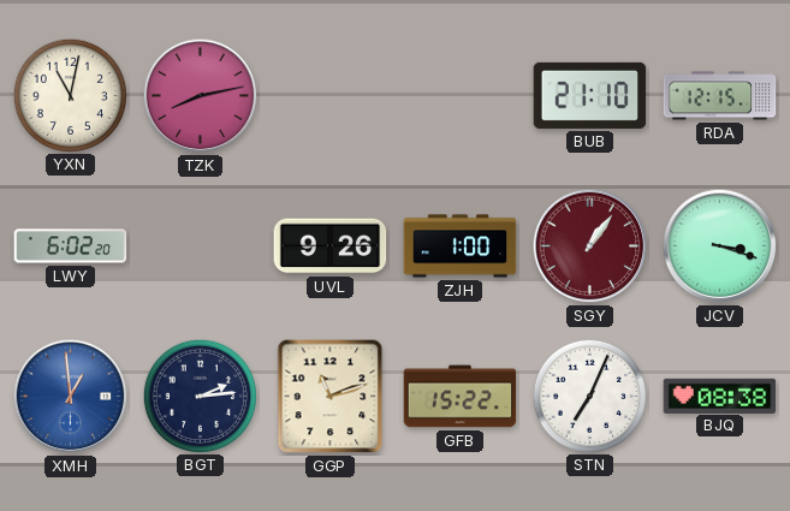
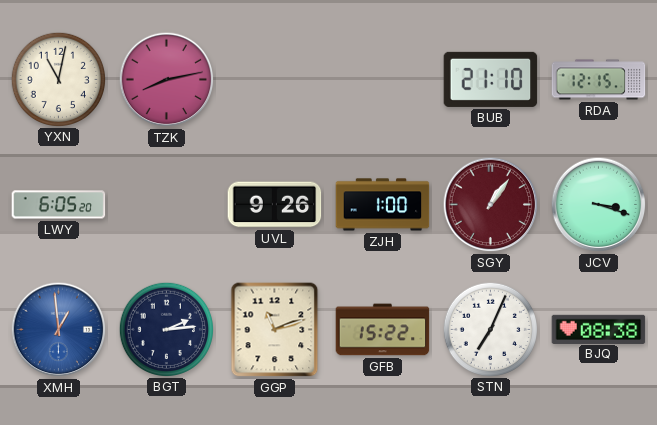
LWY: 6:02 -> 6:05
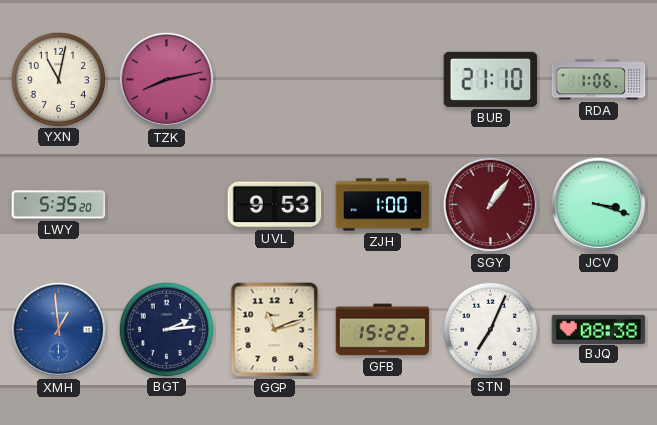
RDA: 12:15 -> 1:06
LWY: 6:05 -> 5:35
UVL: 9:26 -> 9:53
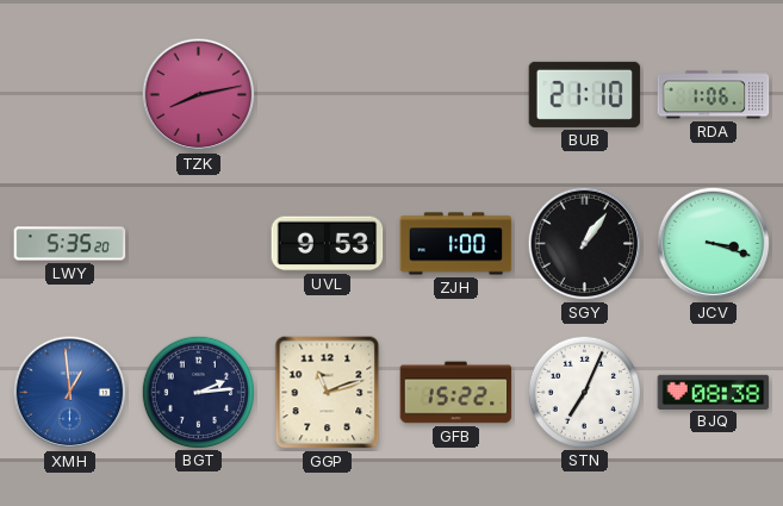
YXN: 11:02 -> none
SGY dial: burgundy -> black
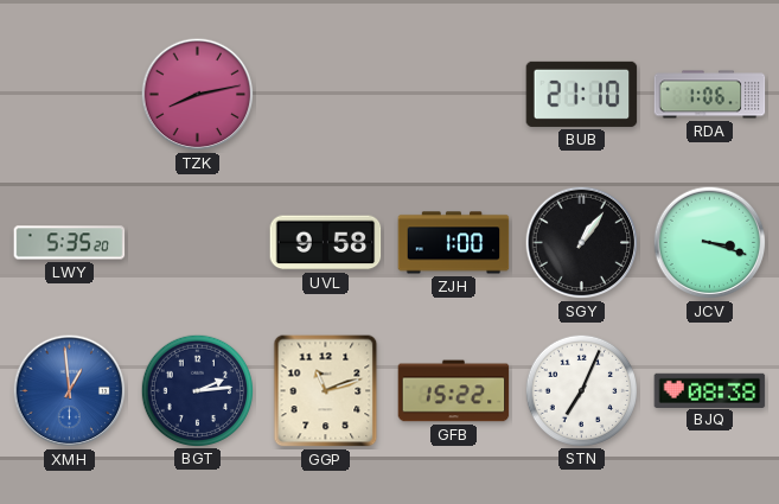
UVL: 9:53 -> 9:58
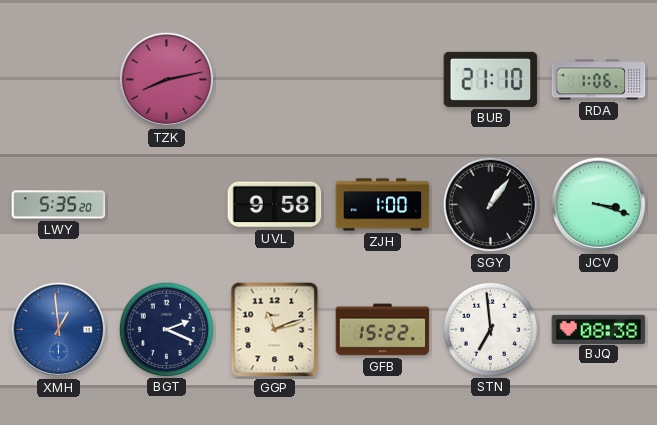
BGT: 2:14 -> 2:19
STN: 7:04 -> 6:59
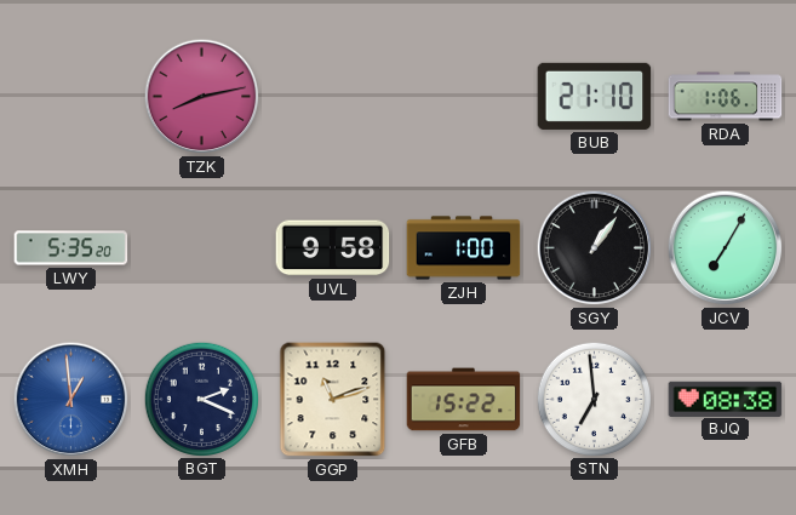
JCV: 3:18 -> 7:05
